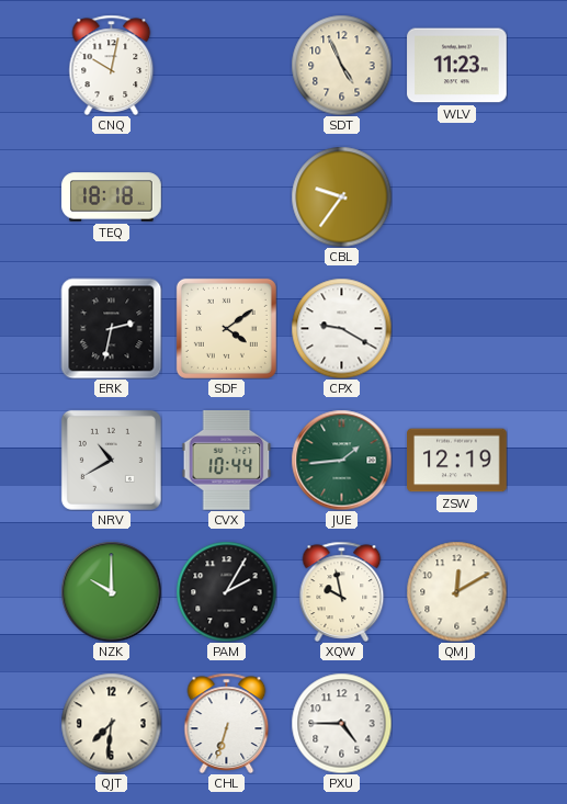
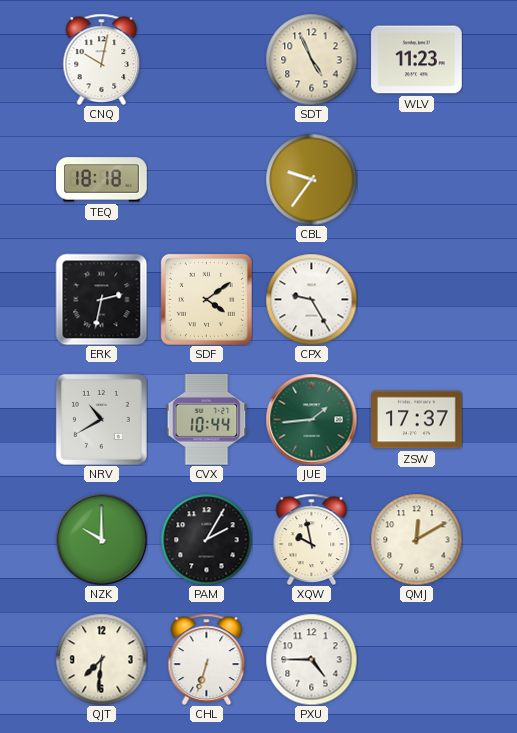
CPX: 9:20 -> 9:25
ZSW: 12:19 -> 17:37
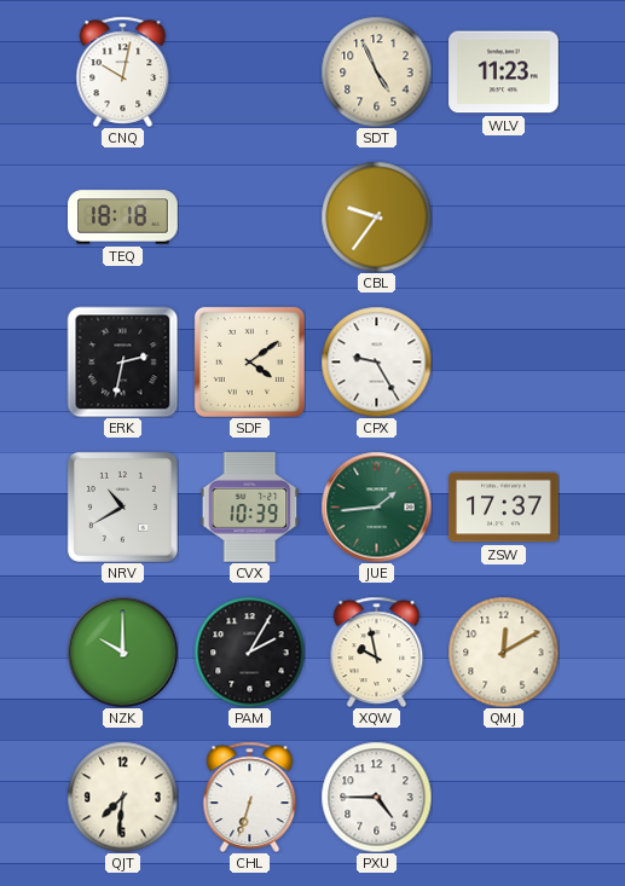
CVX: 10:44 -> 10:39
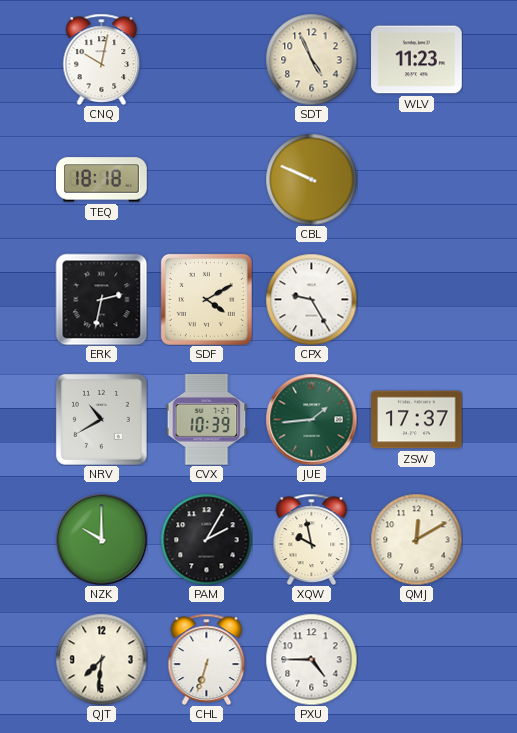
CBL: 9:36 -> 9:49
SDF: 4:09 -> 4:10
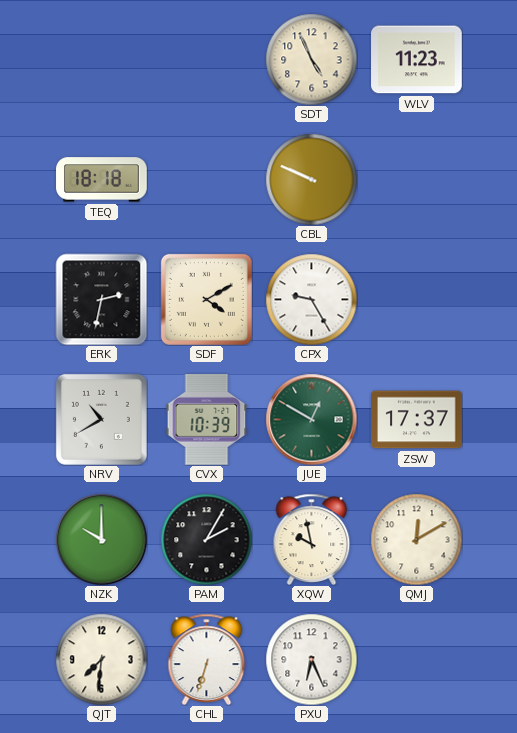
CNQ: 10:02 -> none
JUE: 1:44 -> 12:50
PXU: 4:45 -> 6:26
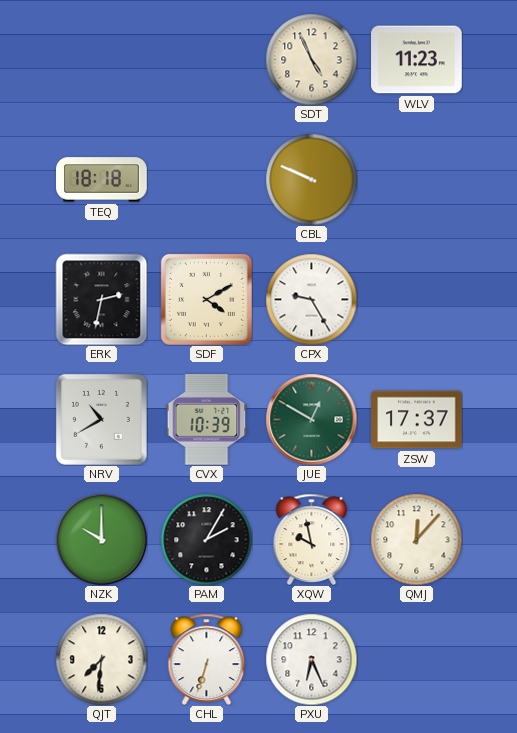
QMJ: 12:10 -> 12:07
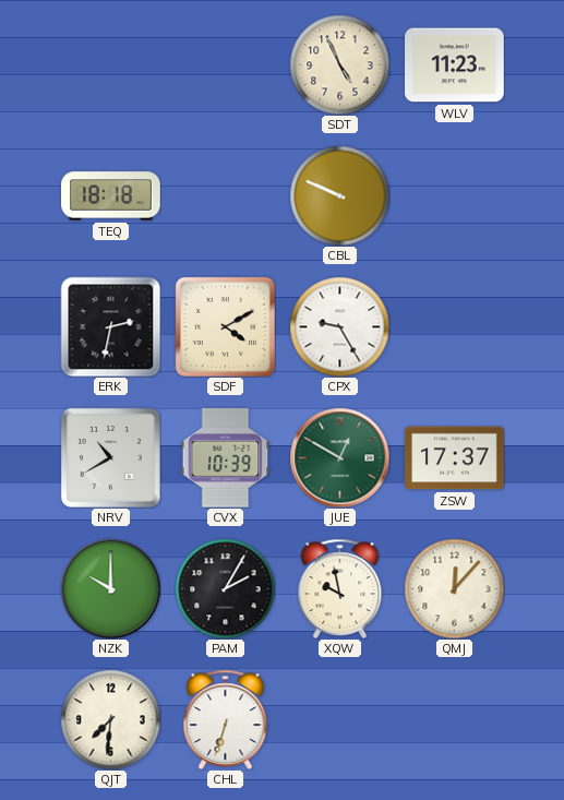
PXU: 6:26 -> none
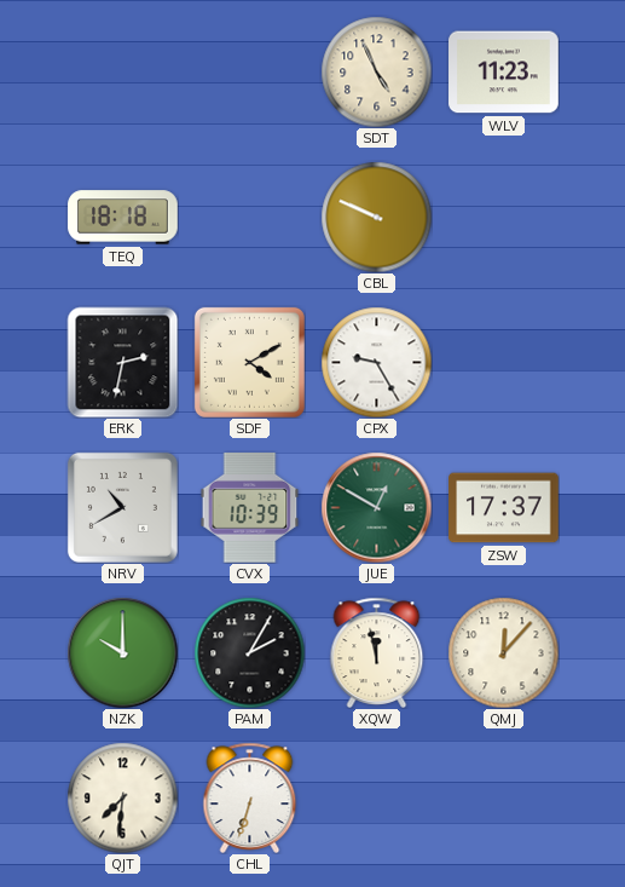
XQW: 9:58 -> 11:58
